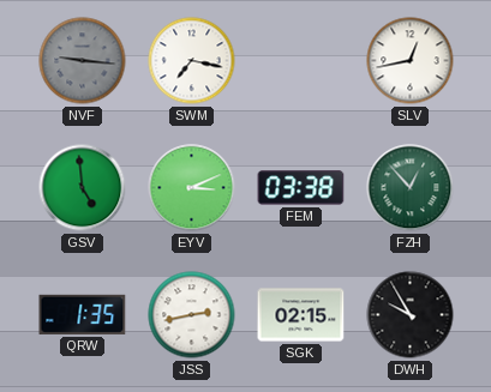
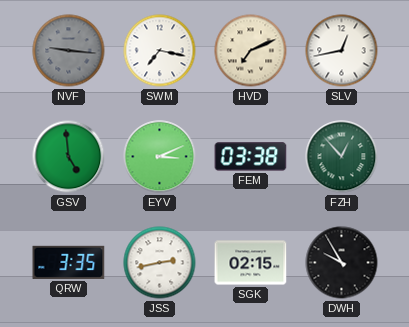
HVD: none -> 7:11
QRW: 1:35 -> 3:35
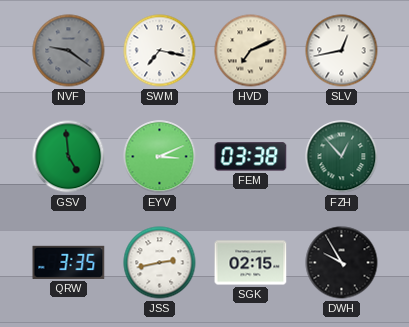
NVF: 9:16 -> 9:21
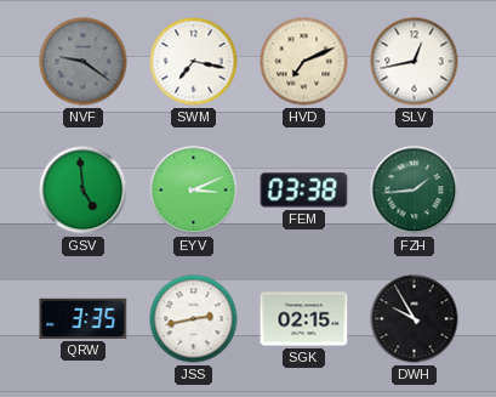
FZH: 12:53 -> 1:44
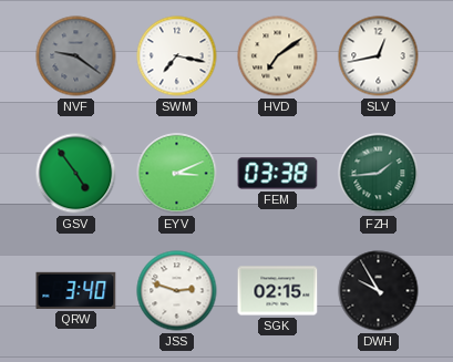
HVD: 7:11 -> 7:09
GSV: 4:59 -> 4:54
QRW: 3:35 -> 3:40
JSS: 2:43 -> 2:48
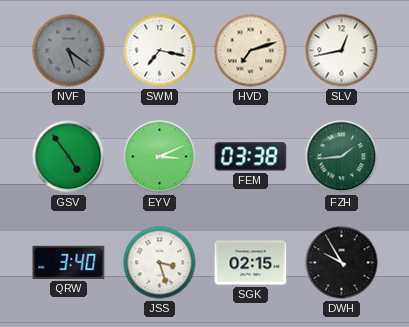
NVF: 9:21 -> 5:21
HVD: 7:09 -> 7:12
JSS: 2:48 -> 3:27
